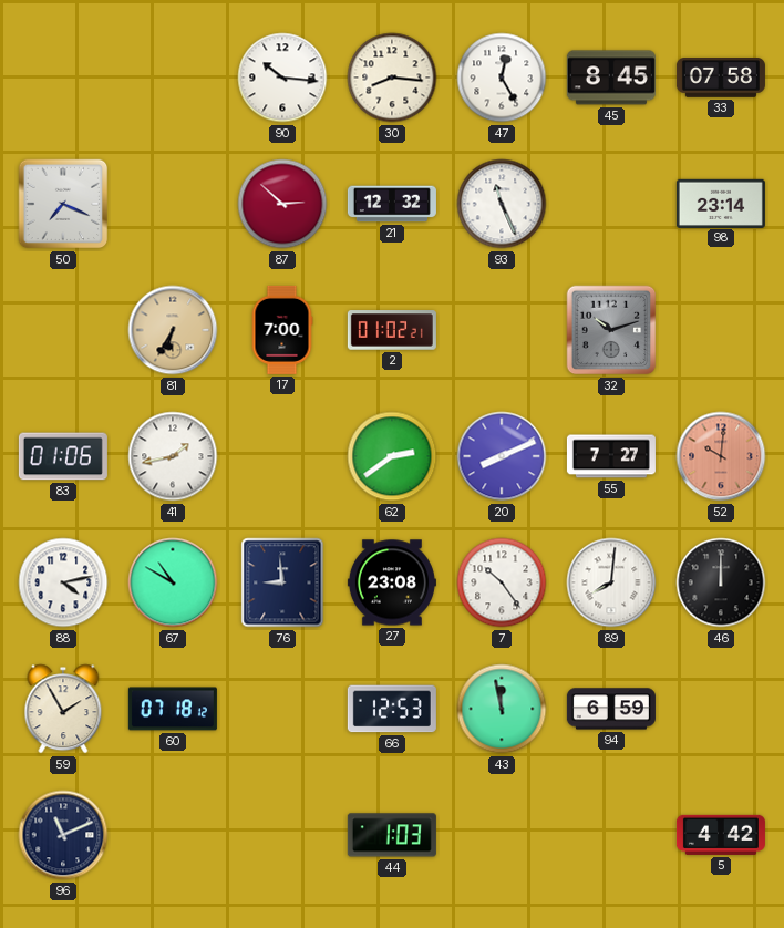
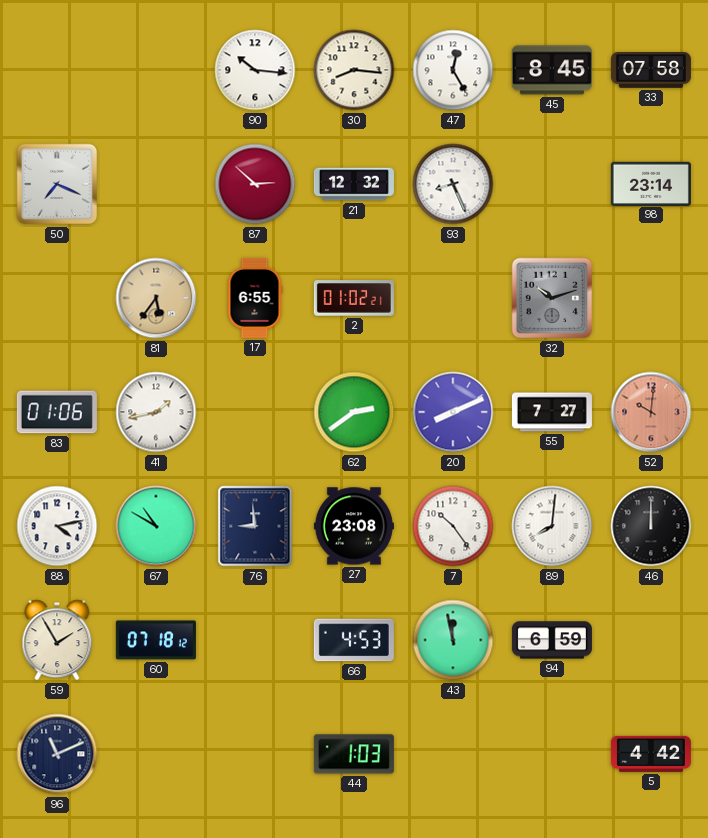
93: 11:26 -> 8:26
81: 6:35 -> 5:36
17: 7:00 -> 6:55
66: 12:53 -> 4:53
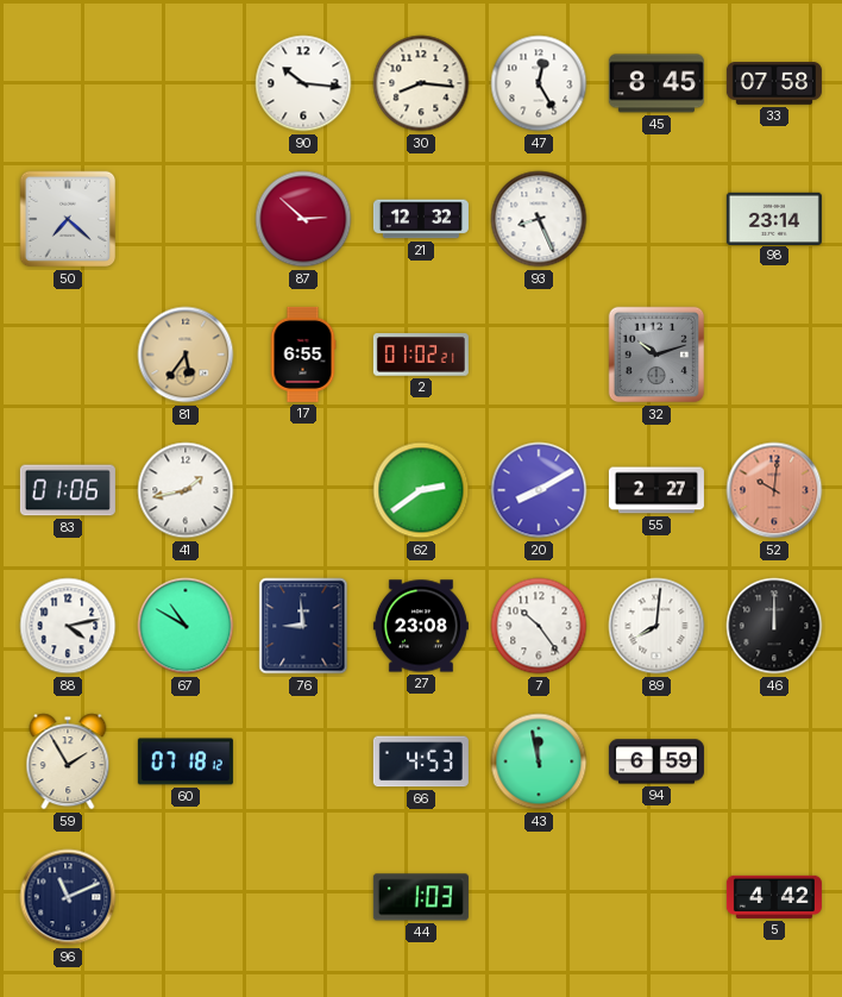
50: 7:19 -> 7:22
20: 8:11 -> 8:10
55: 7:27 -> 2:27
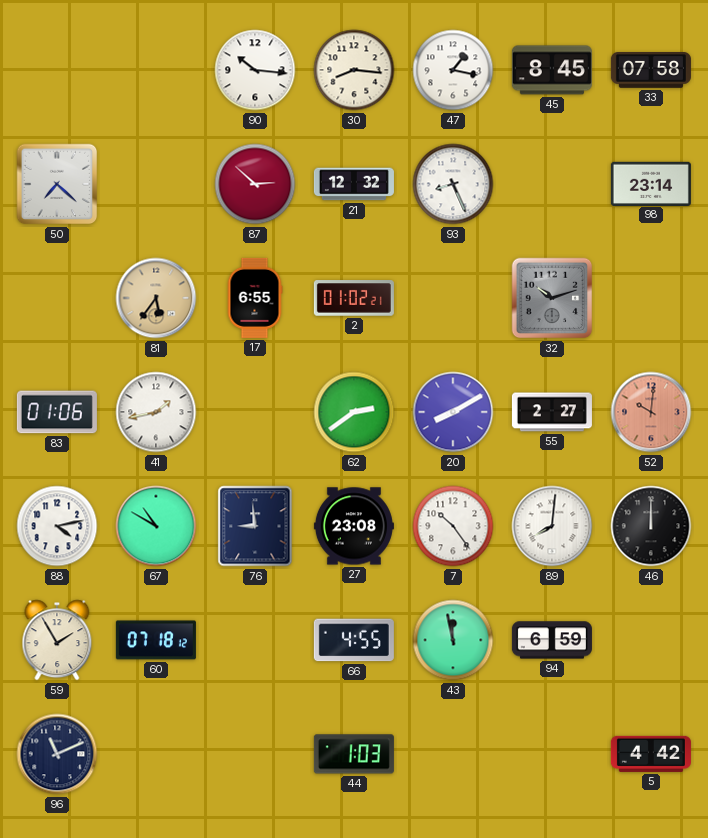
47: 12:25 -> 1:17
66: 4:53 -> 4:55
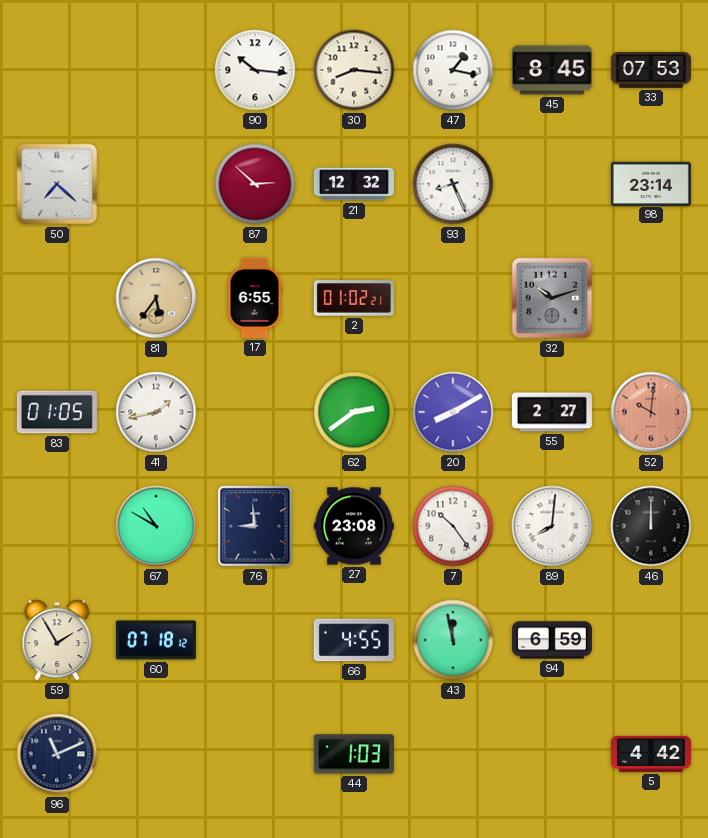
33: 07:58 -> 07:53
83: 01:06 -> 01:05
88: 4:13 -> none
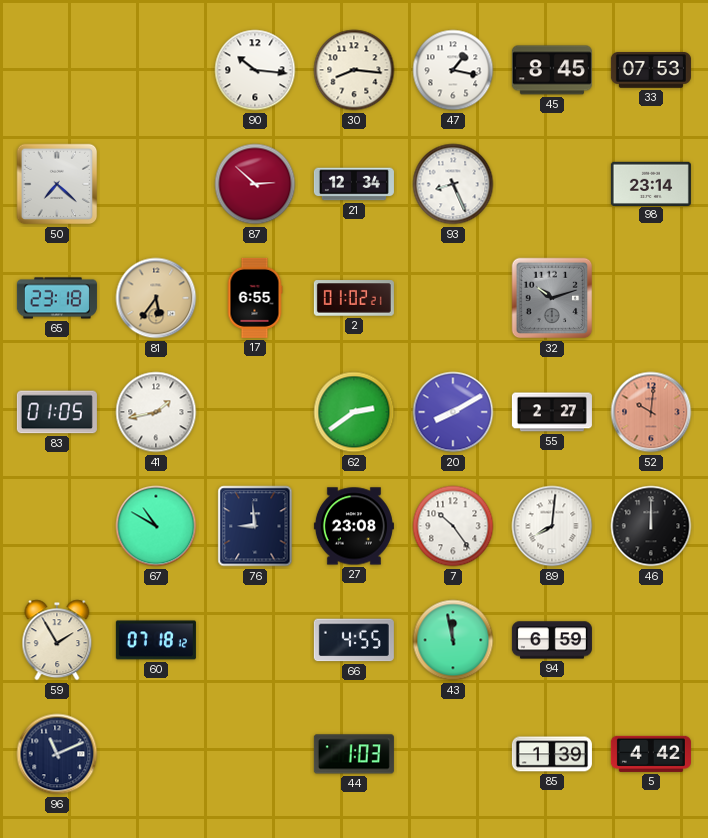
21: 12:32 -> 12:34
65: none -> 23:18
85: none -> 1:39
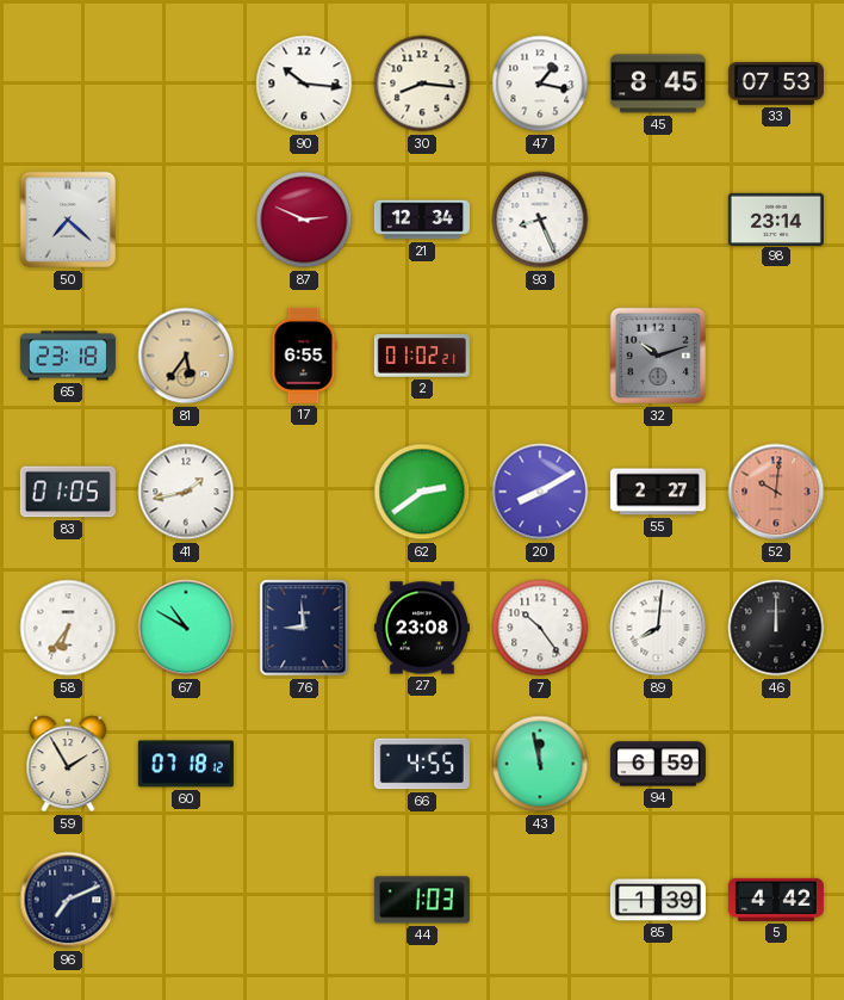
87: 2:52 -> 2:49
58: none -> 6:36
96: 11:11 -> 7:11
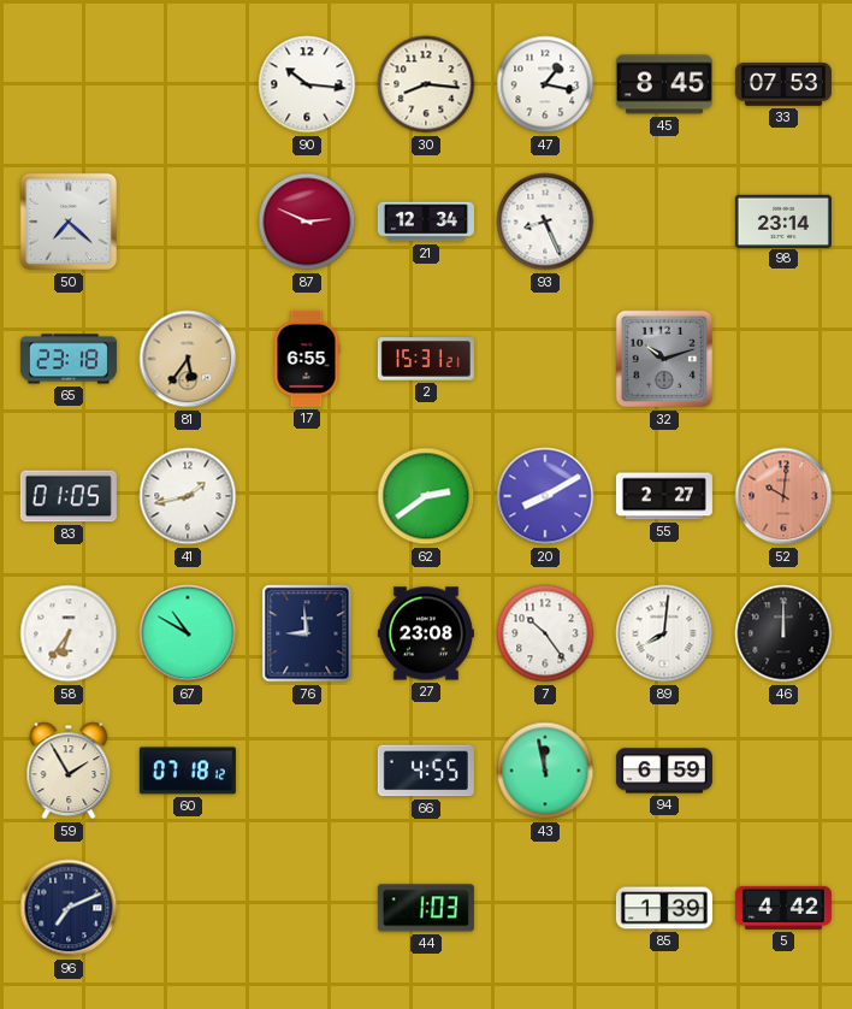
2: 01:02 -> 15:31
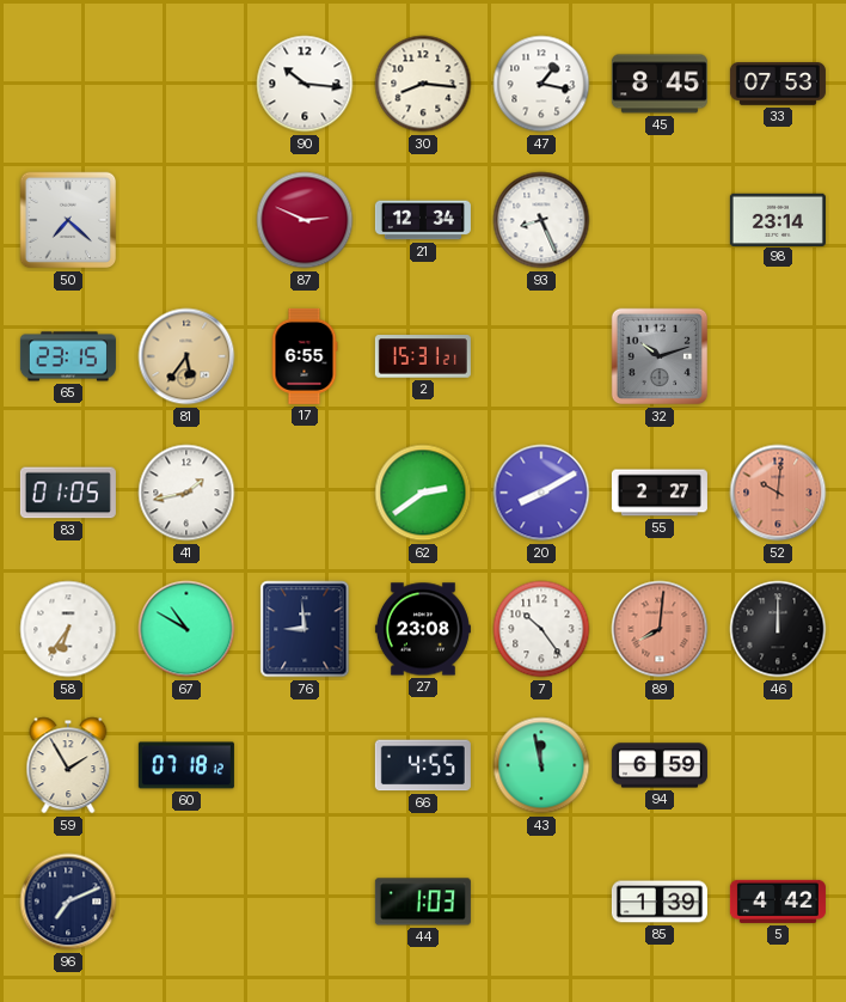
65: 23:18 -> 23:15
89 dial: white -> salmon
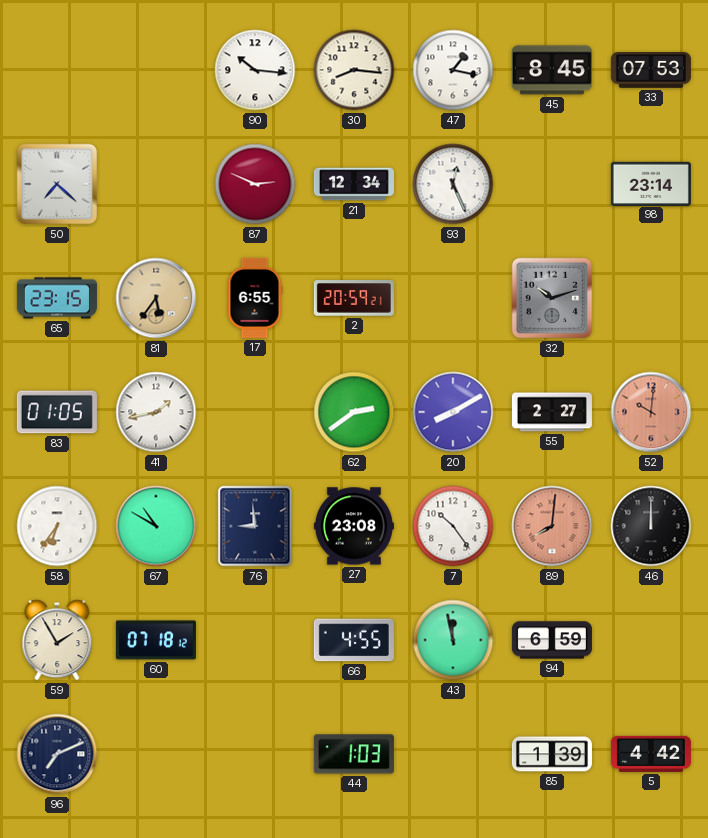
93: 8:26 -> 12:26
2: 15:31 -> 20:59
